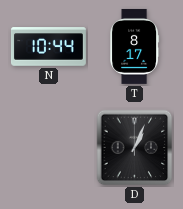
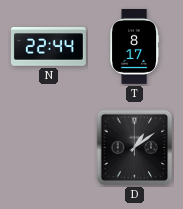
N: 10:44 -> 22:44
D: 1:04 -> 1:09
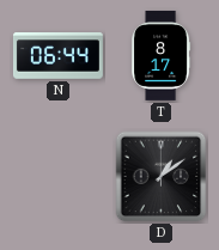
N: 22:44 -> 06:44
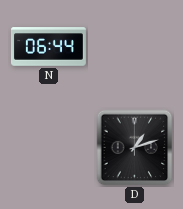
T: 8:17 -> none
D: 1:09 -> 1:12
